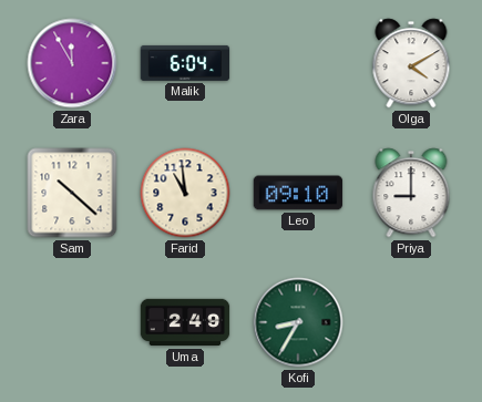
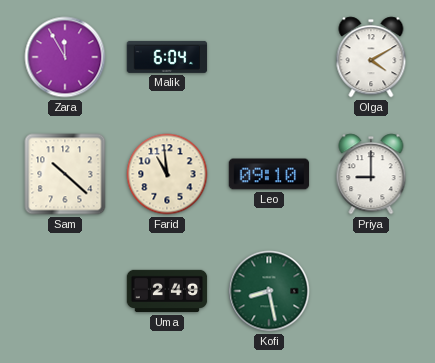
Kofi: 8:35 -> 8:28
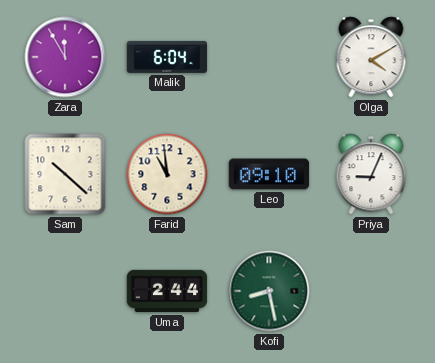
Priya: 9:00 -> 9:04
Uma: 2:49 -> 2:44
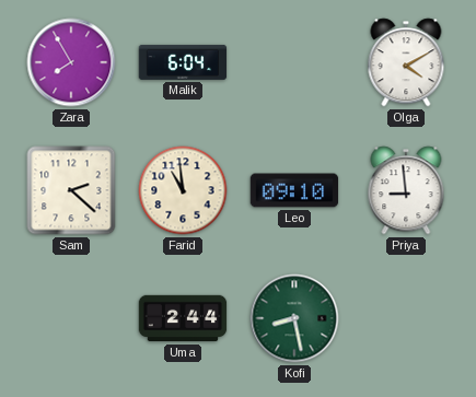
Zara: 11:55 -> 7:55
Sam: 10:22 -> 2:22
Priya: 9:04 -> 8:59
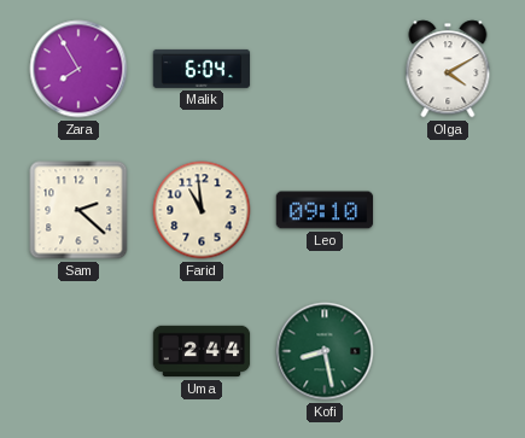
Priya: 8:59 -> none
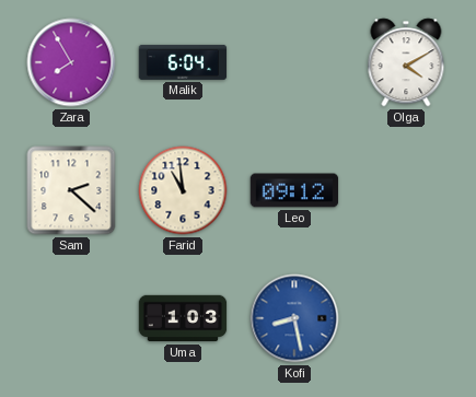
Leo: 09:10 -> 09:12
Uma: 2:44 -> 1:03
Kofi dial: green -> blue
